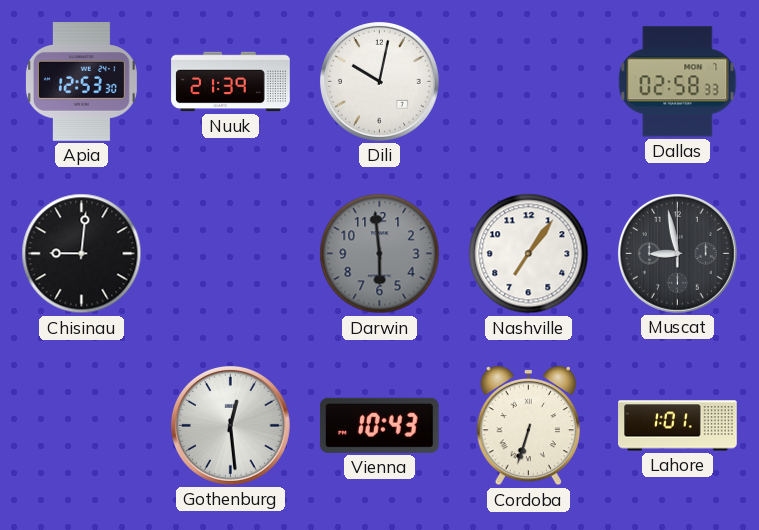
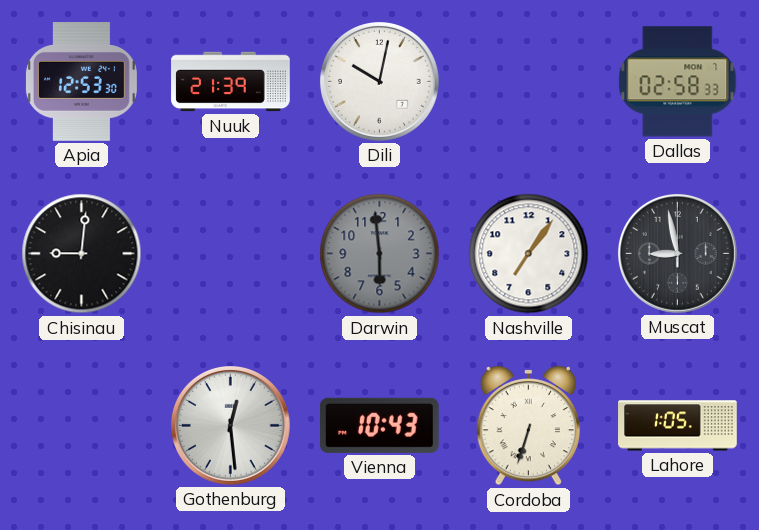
Lahore: 1:01 -> 1:05
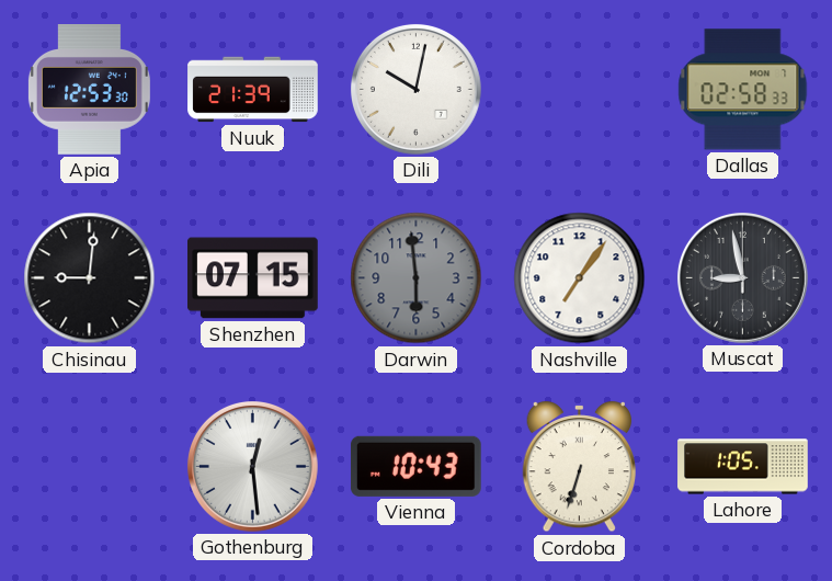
Shenzhen: none -> 07:15
